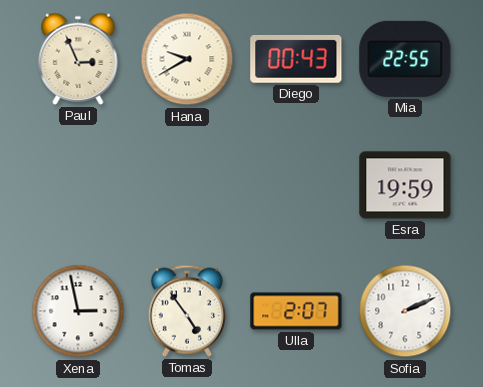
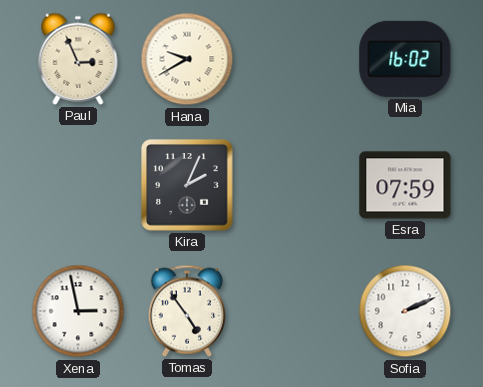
Diego: 00:43 -> none
Mia: 22:55 -> 16:02
Kira: none -> 2:04
Esra: 19:59 -> 07:59
Ulla: 2:07 -> none
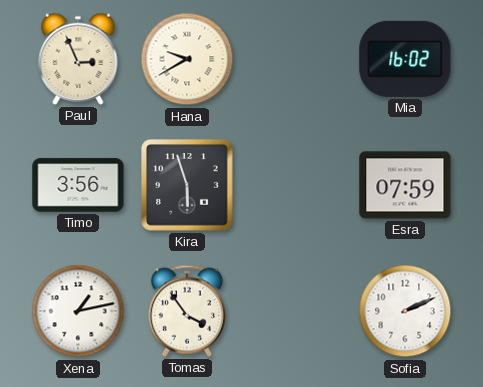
Timo: none -> 3:56
Kira: 2:04 -> 5:57
Xena: 2:58 -> 1:13
Tomas: 4:54 -> 3:54
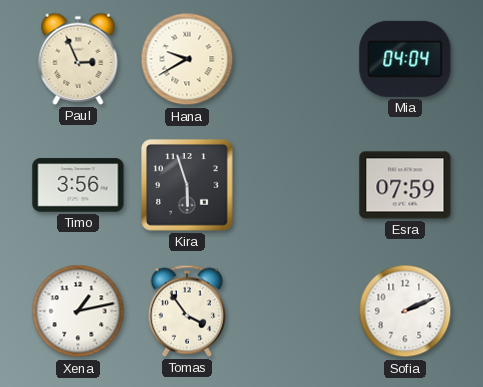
Mia: 16:02 -> 04:04
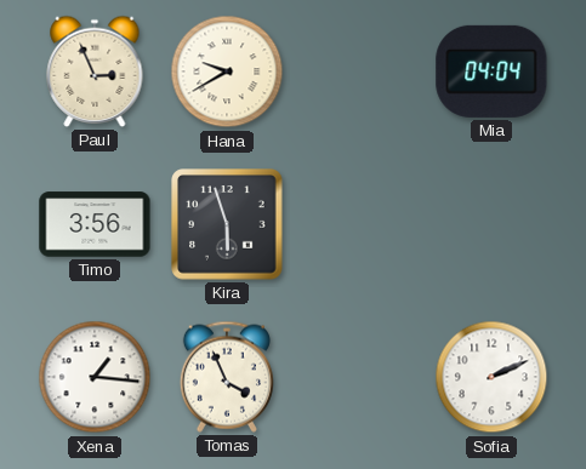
Esra: 07:59 -> none
Xena: 1:13 -> 1:16
Tomas: 3:54 -> 3:56
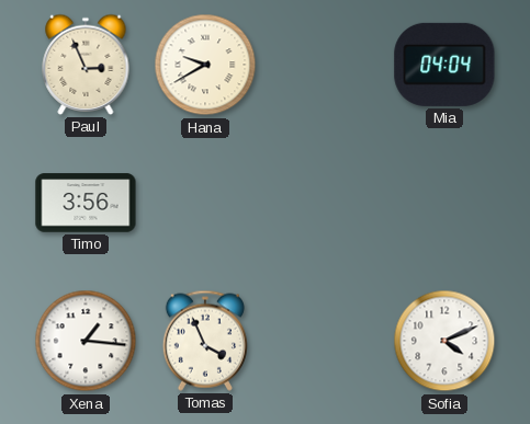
Kira: 5:57 -> none
Sofia: 2:11 -> 4:11
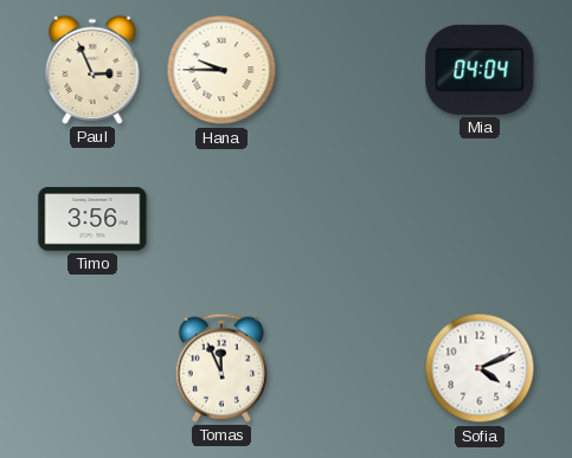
Hana: 9:40 -> 9:45
Xena: 1:16 -> none
Tomas: 3:56 -> 11:56
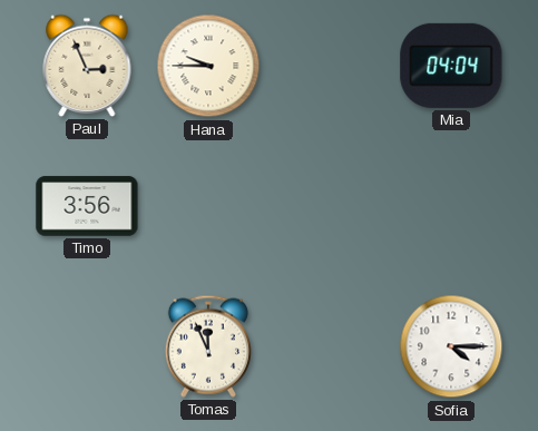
Sofia: 4:11 -> 4:15
